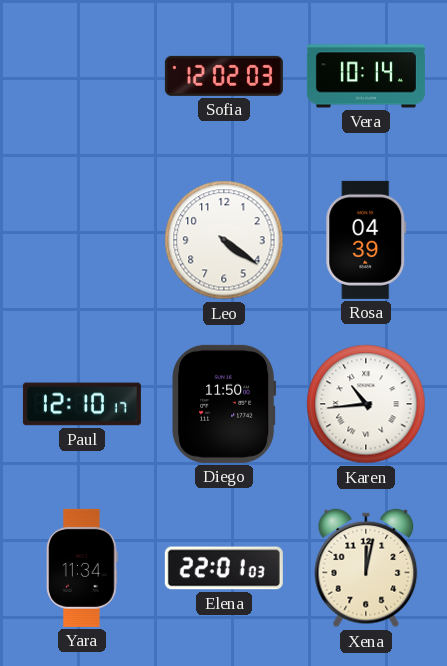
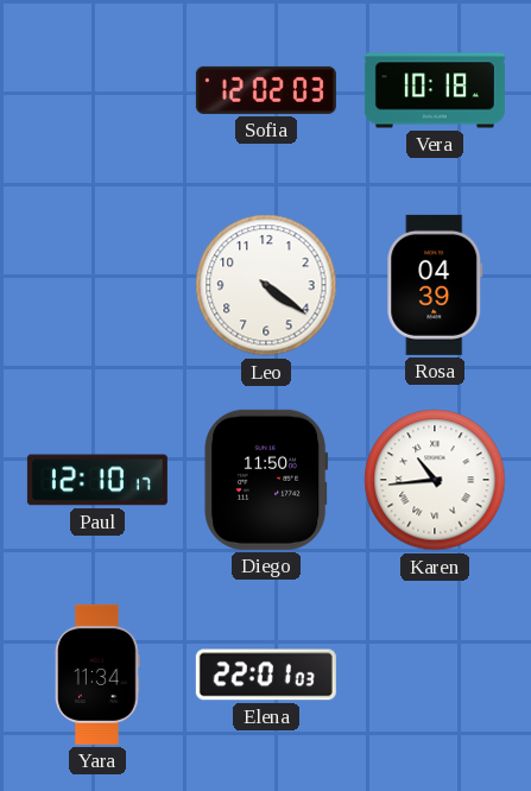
Vera: 10:14 -> 10:18
Xena: 12:02 -> none
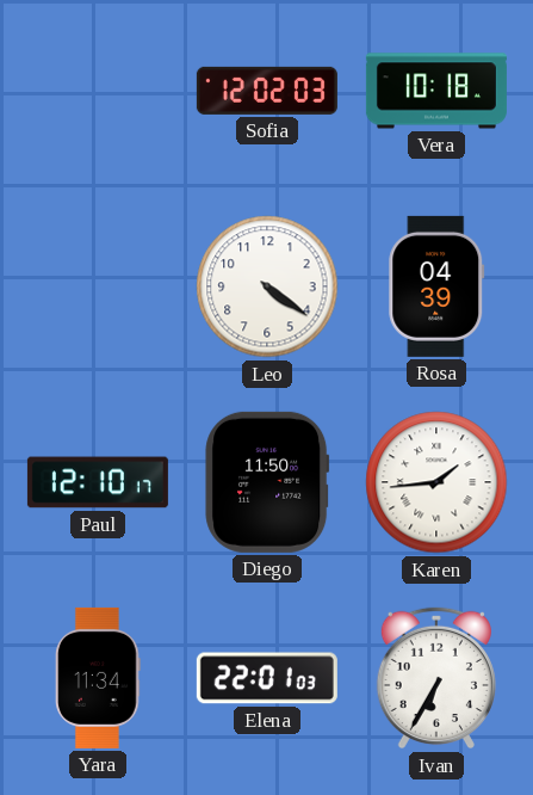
Karen: 10:44 -> 1:44
Ivan: none -> 6:35
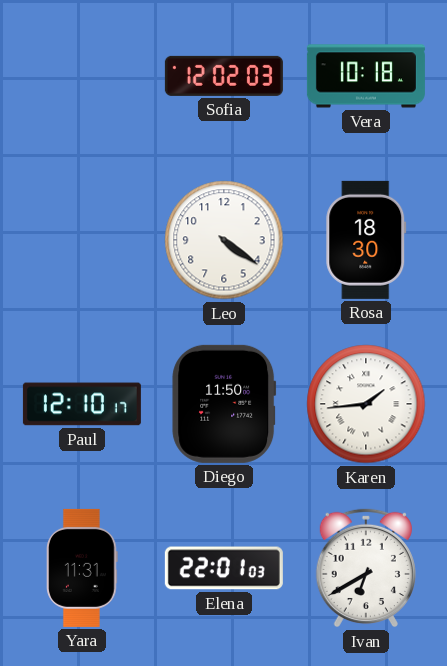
Rosa: 04:39 -> 18:30
Yara: 11:34 -> 11:31
Ivan: 6:35 -> 6:40
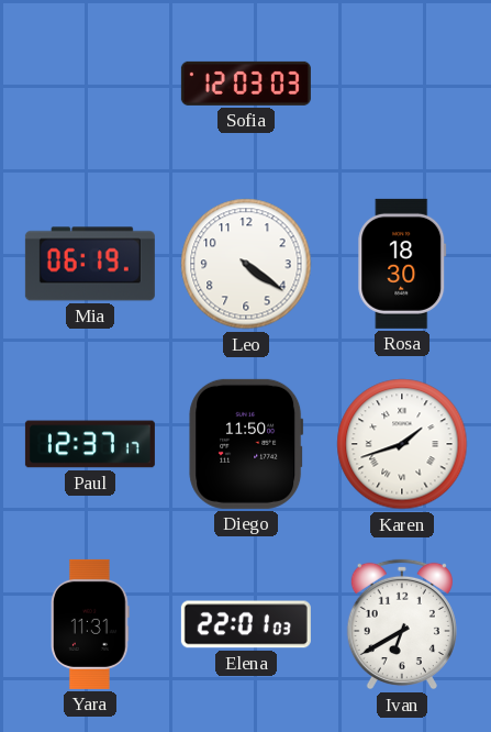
Sofia: 12:02 -> 12:03
Vera: 10:18 -> none
Mia: none -> 06:19
Paul: 12:10 -> 12:37
Karen: 1:44 -> 1:42
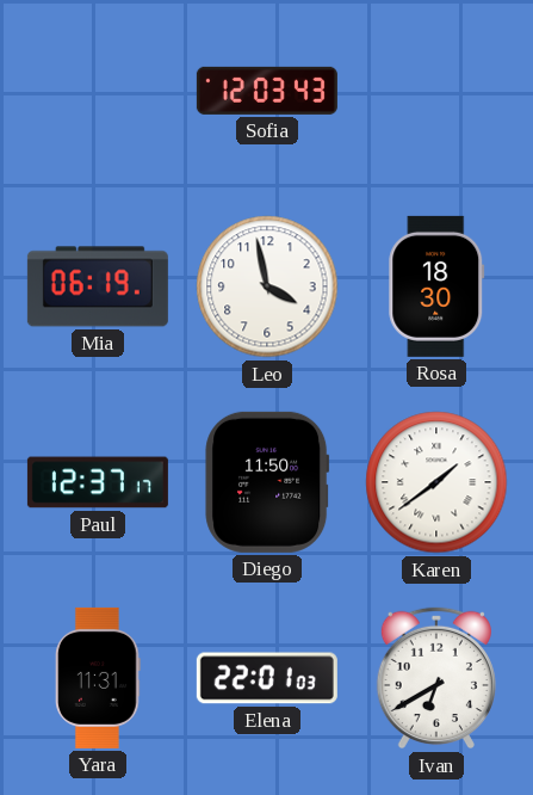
Sofia: 12:03:03 -> 12:03:43
Leo: 4:21 -> 3:58
Karen: 1:42 -> 1:39
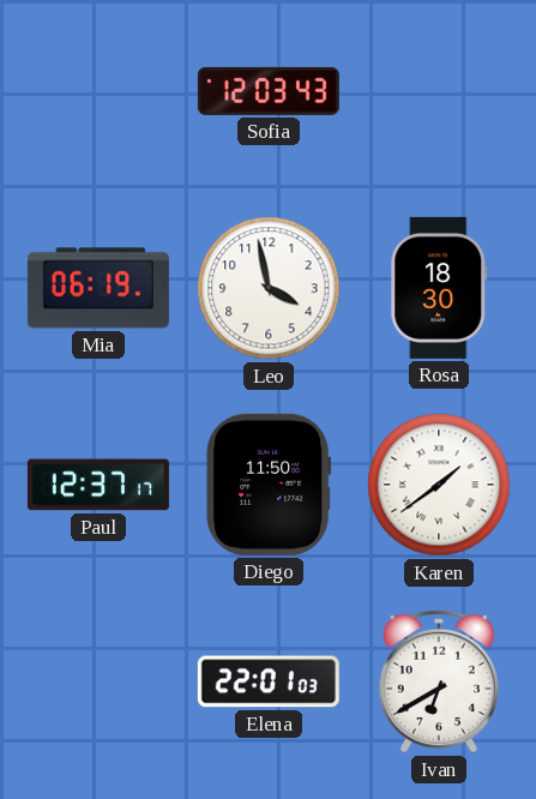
Yara: 11:31 -> none
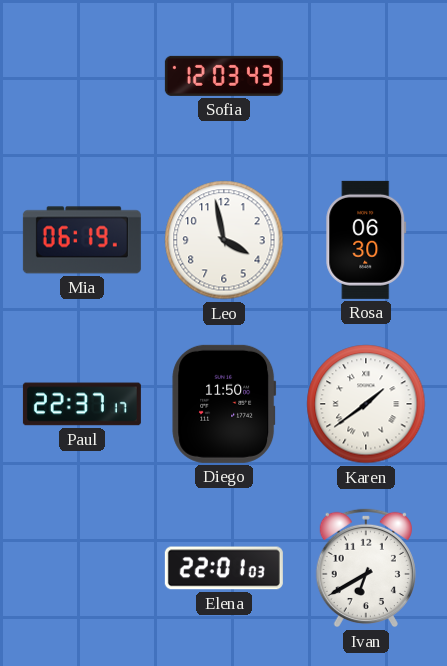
Rosa: 18:30 -> 06:30
Paul: 12:37 -> 22:37
